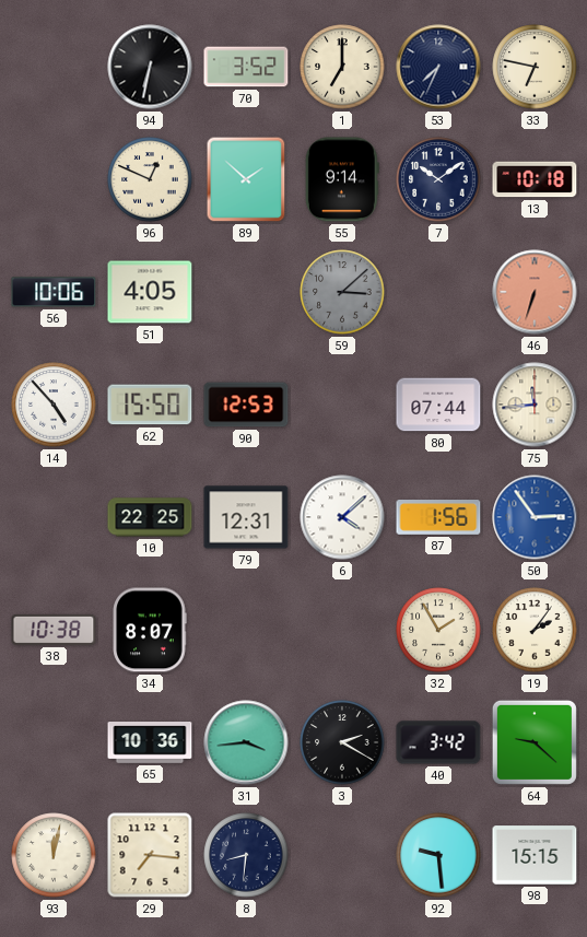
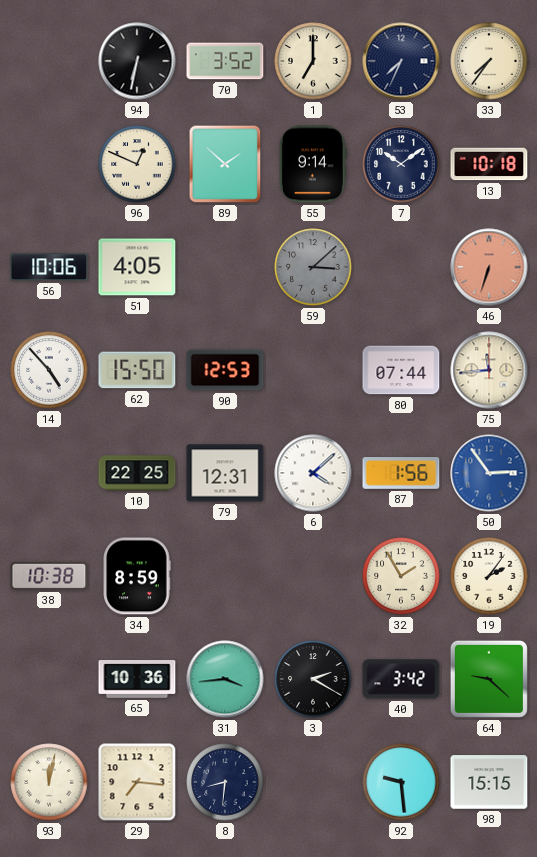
33: 6:47 -> 7:36
34: 8:07 -> 8:59
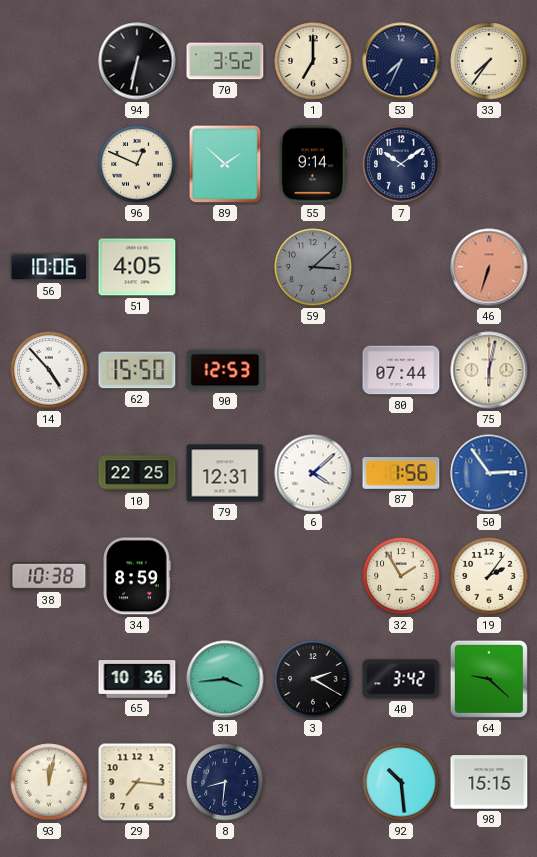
13: 10:18 -> none
75: 11:44 -> 6:02
92: 9:29 -> 10:29
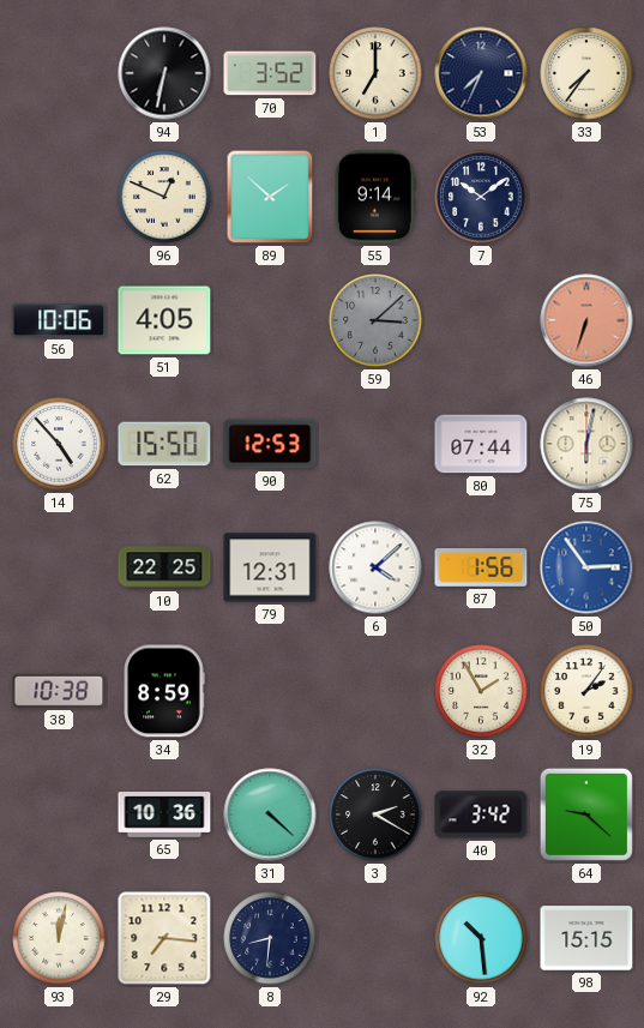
31: 3:44 -> 4:22
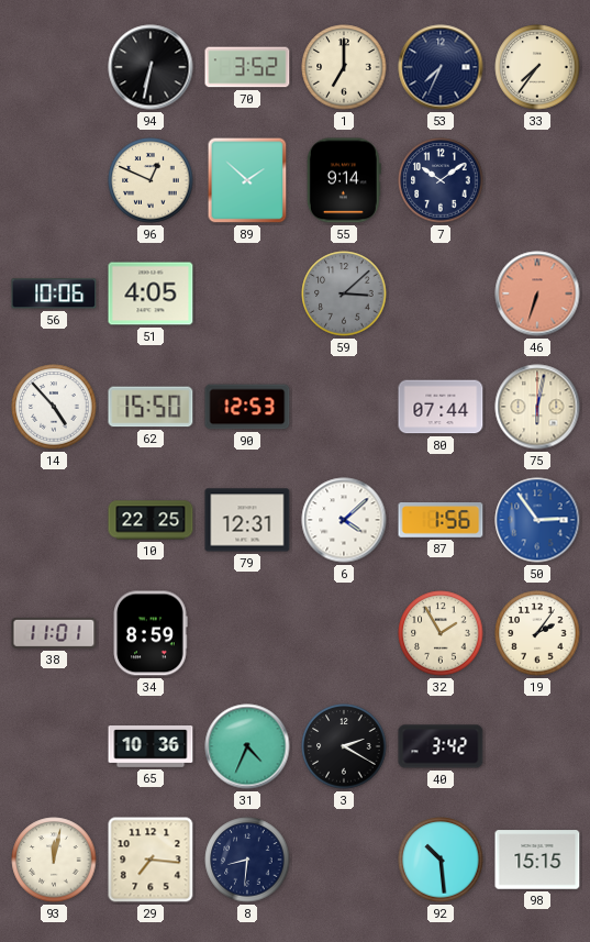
38: 10:38 -> 11:01
31: 4:22 -> 4:34
64: 9:22 -> none
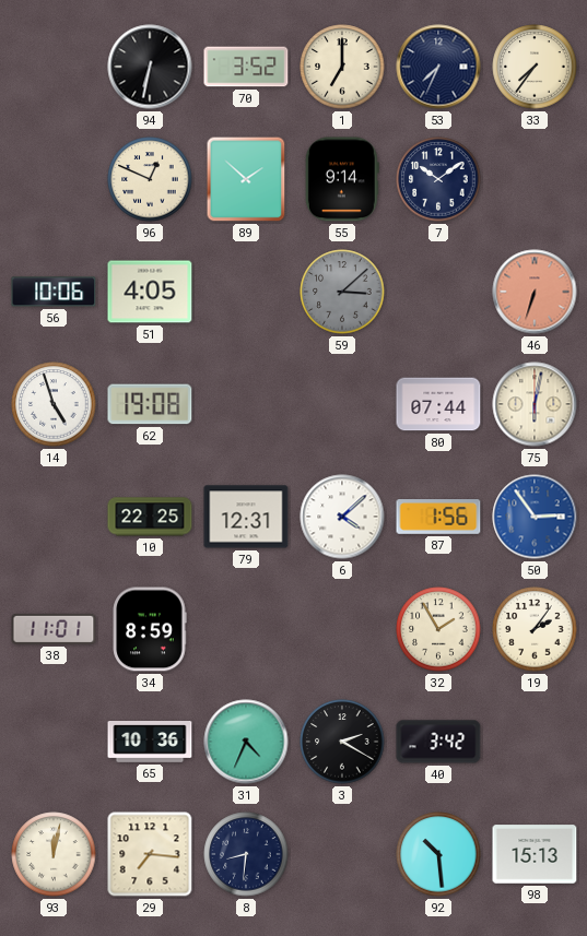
14: 4:53 -> 4:57
62: 15:50 -> 19:08
90: 12:53 -> none
98: 15:15 -> 15:13
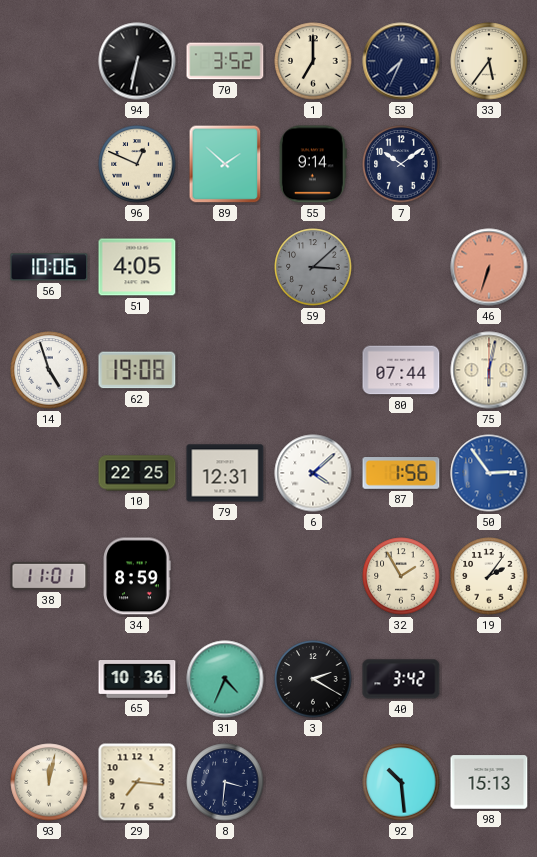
33: 7:36 -> 5:36
8: 8:31 -> 3:31
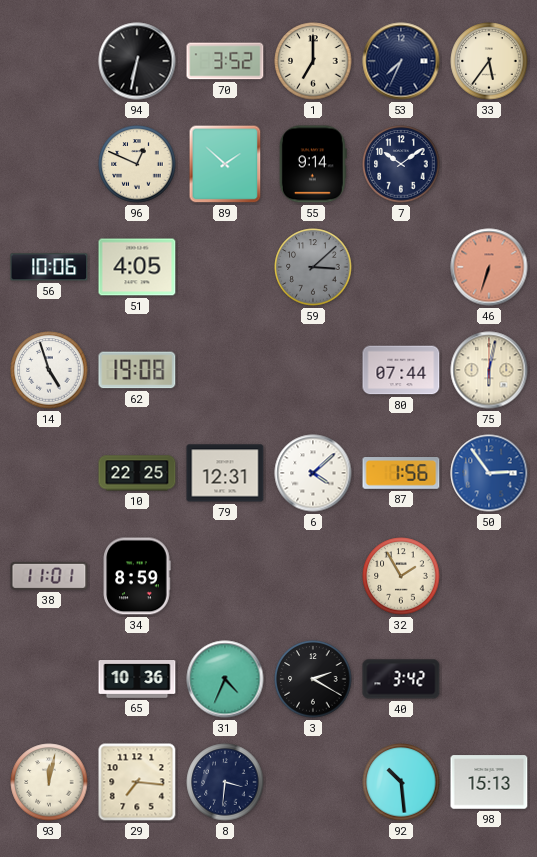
19: 2:06 -> none
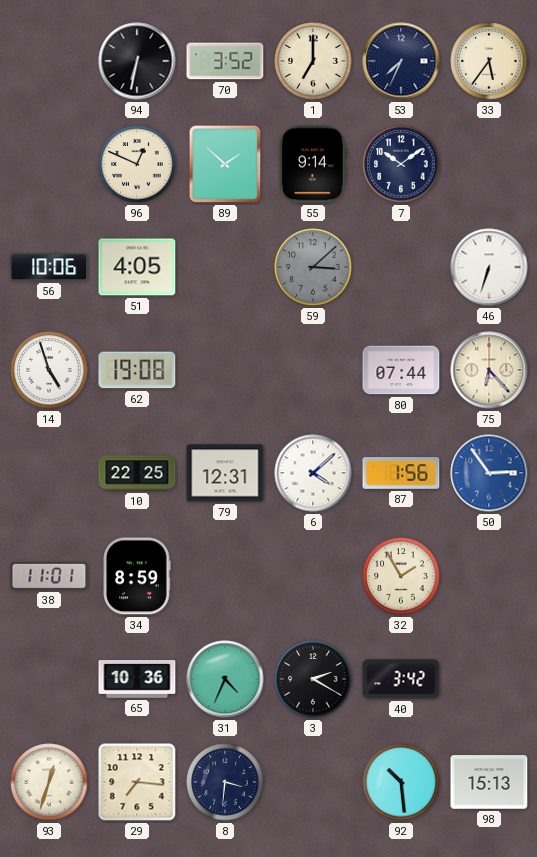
46 dial: salmon -> white
75: 6:02 -> 6:23
93: 12:02 -> 12:33
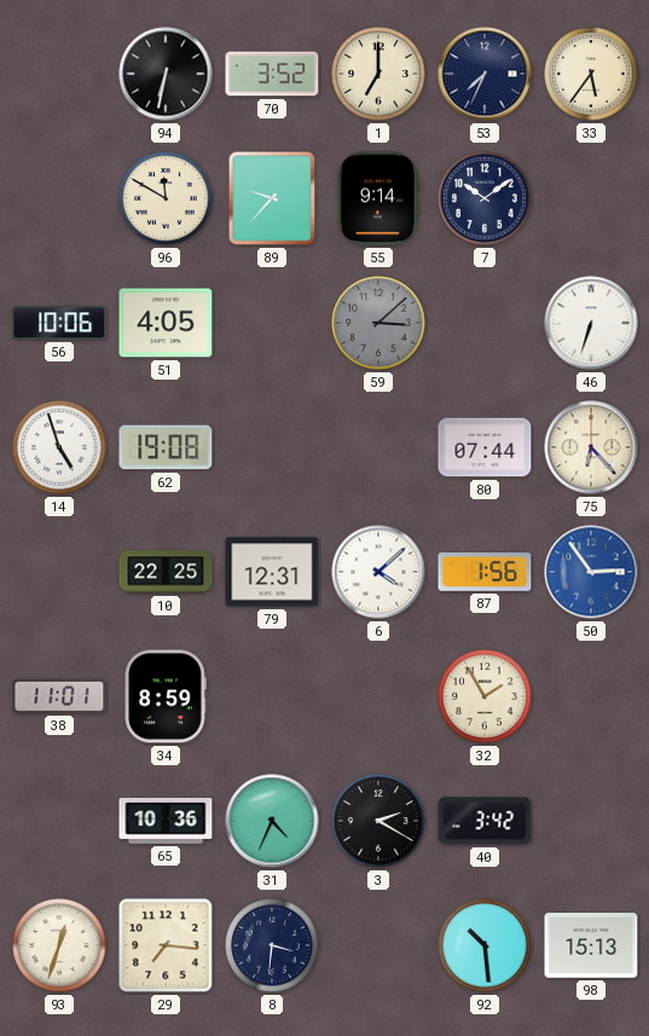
96: 12:49 -> 11:50
89: 1:52 -> 9:37
